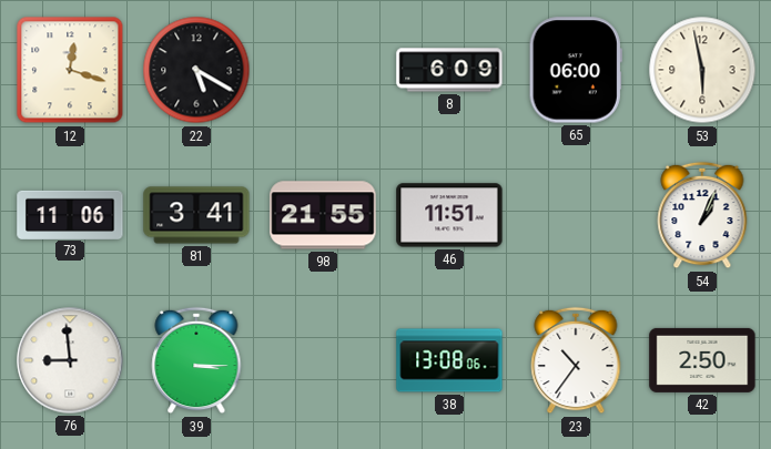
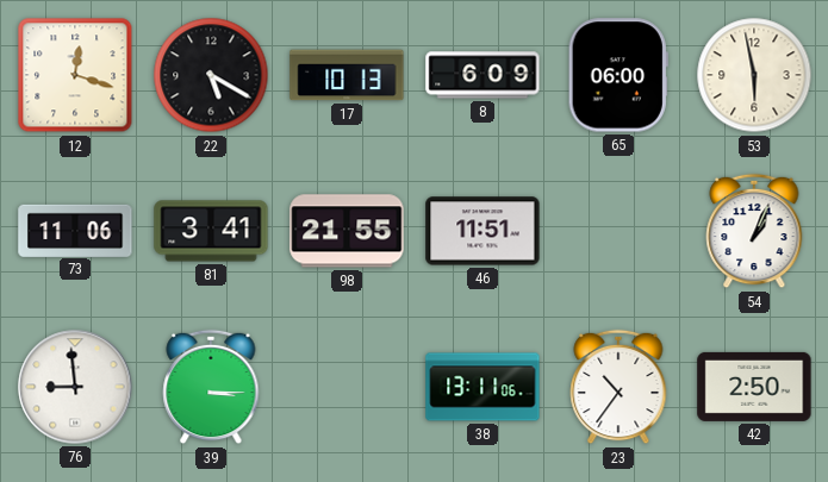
17: none -> 10:13
38: 13:08 -> 13:11
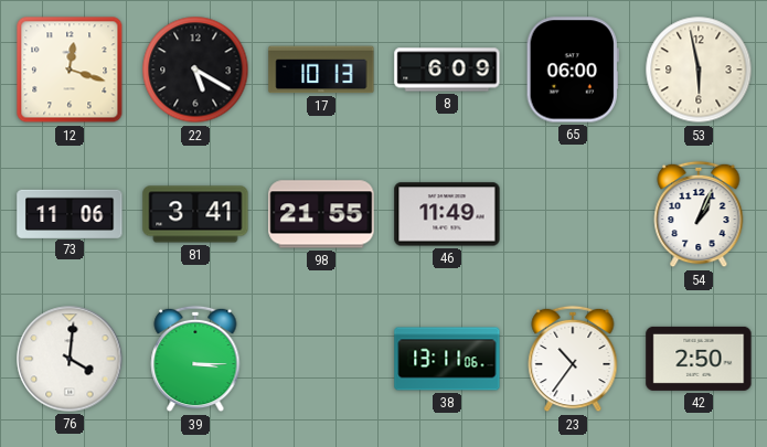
46: 11:51 -> 11:49
76: 8:59 -> 4:01
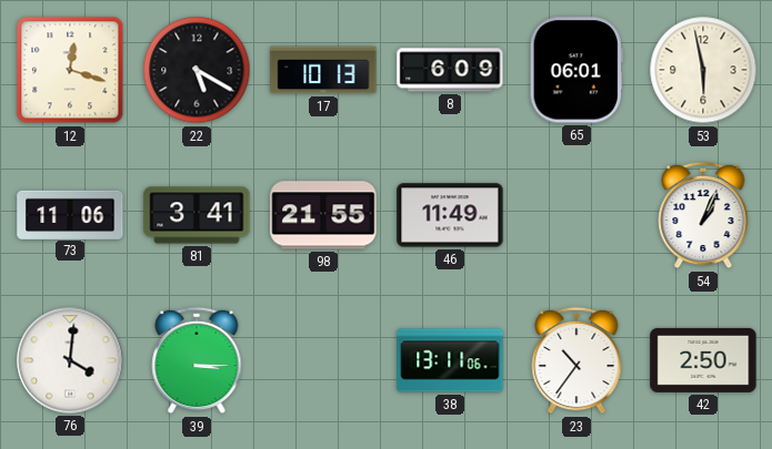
65: 06:00 -> 06:01
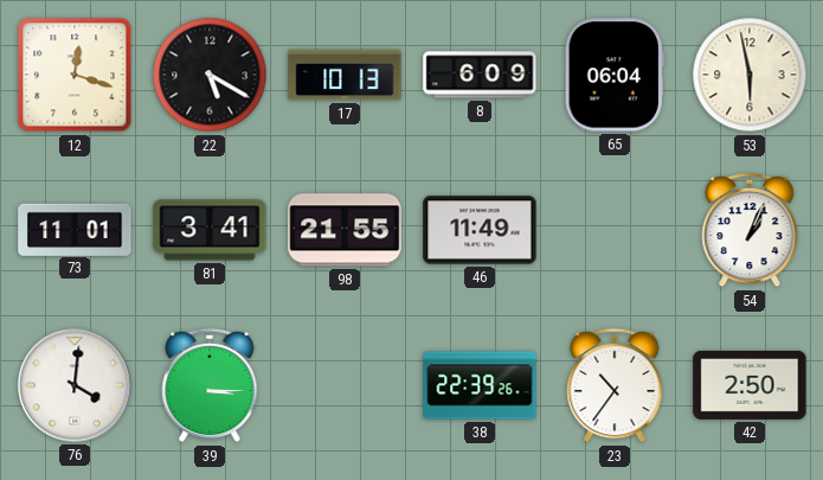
65: 06:01 -> 06:04
73: 11:06 -> 11:01
38: 13:11 -> 22:39
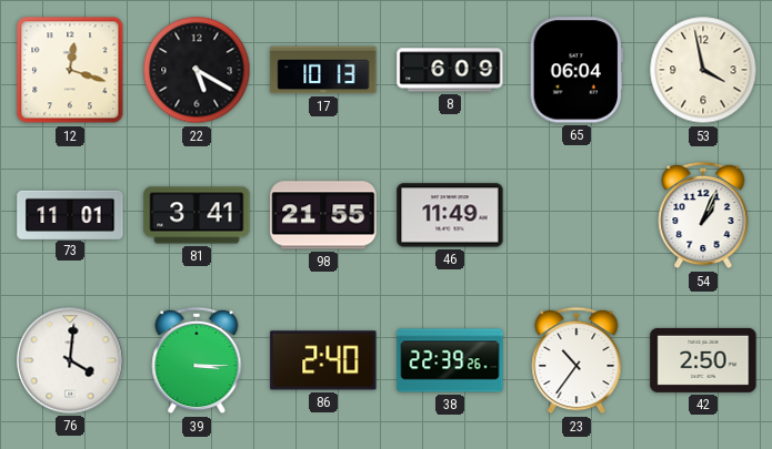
53: 5:58 -> 3:58
86: none -> 2:40
